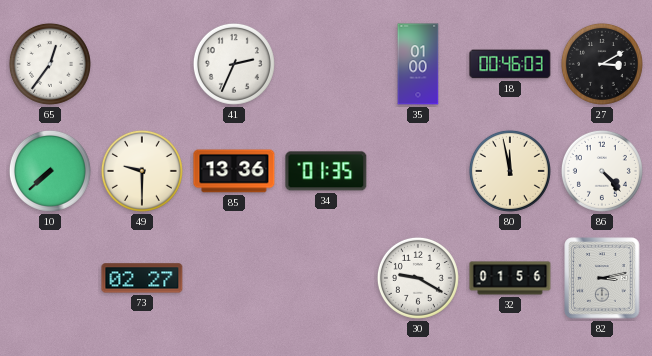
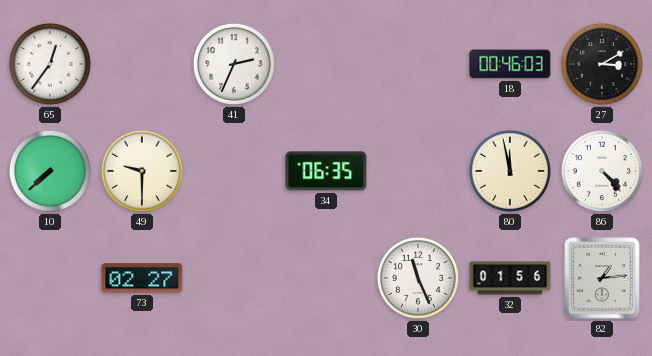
35: 01:00 -> none
85: 13:36 -> none
34: 01:35 -> 06:35
30: 9:20 -> 11:26
82: 3:13 -> 1:14
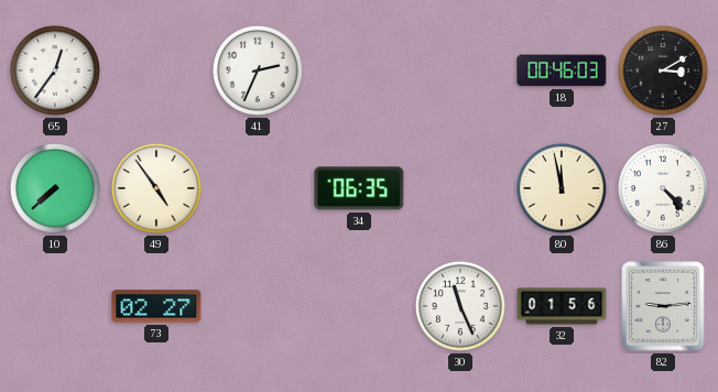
49: 9:30 -> 4:54
82: 1:14 -> 9:14
